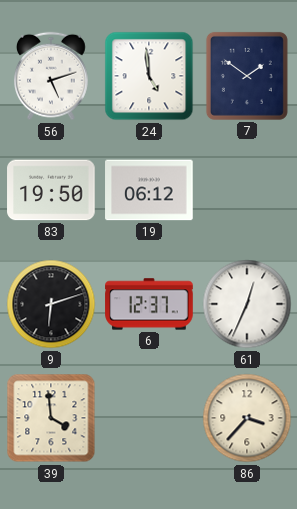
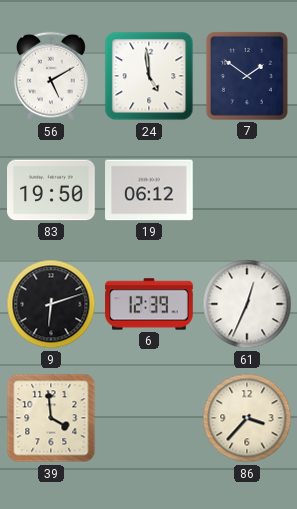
56: 5:12 -> 5:10
6: 12:37 -> 12:39
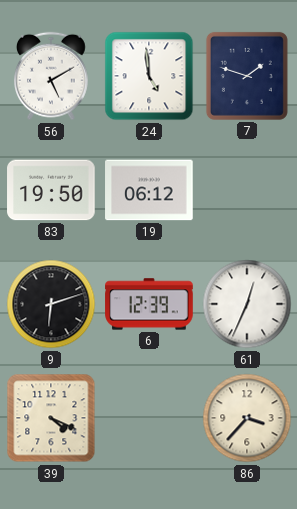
7: 1:51 -> 1:48
39: 3:59 -> 4:19
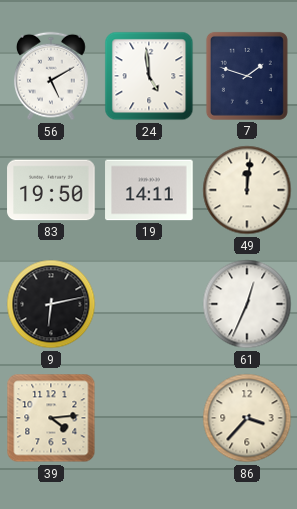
19: 06:12 -> 14:11
49: none -> 12:01
9: 6:12 -> 6:13
6: 12:39 -> none
39: 4:19 -> 4:14
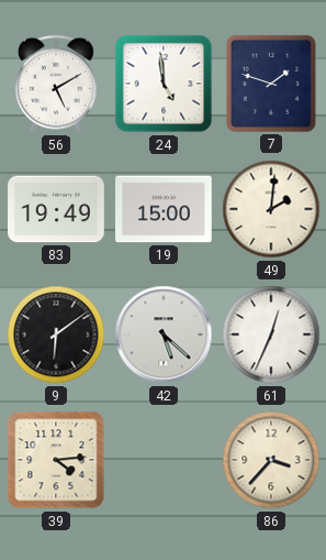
83: 19:50 -> 19:49
19: 14:11 -> 15:00
49: 12:01 -> 2:01
9: 6:13 -> 6:09
42: none -> 5:22
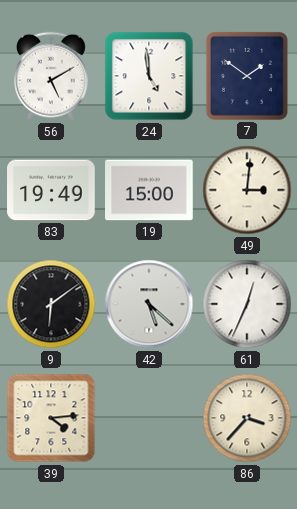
7: 1:48 -> 1:51
49: 2:01 -> 3:01
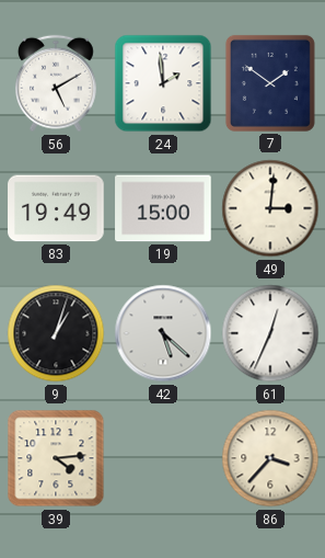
24: 4:59 -> 1:59
9: 6:09 -> 1:03
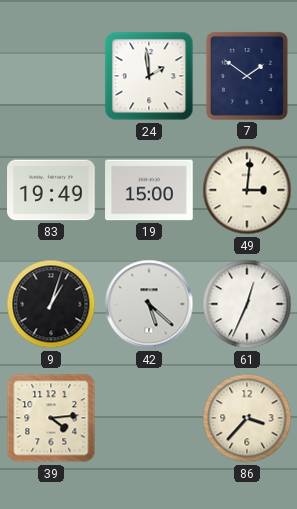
56: 5:10 -> none
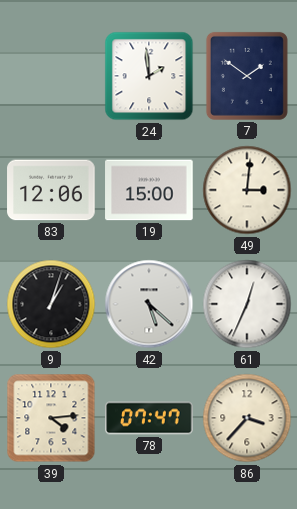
83: 19:49 -> 12:06
78: none -> 07:47
